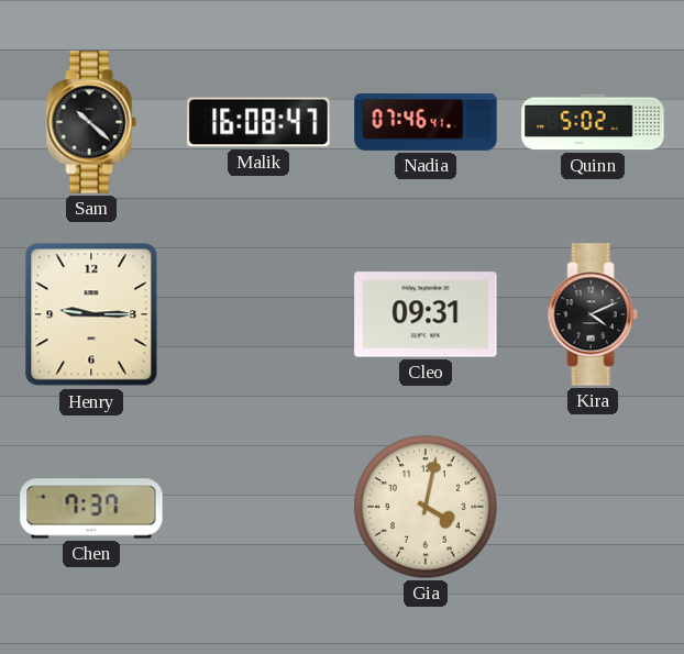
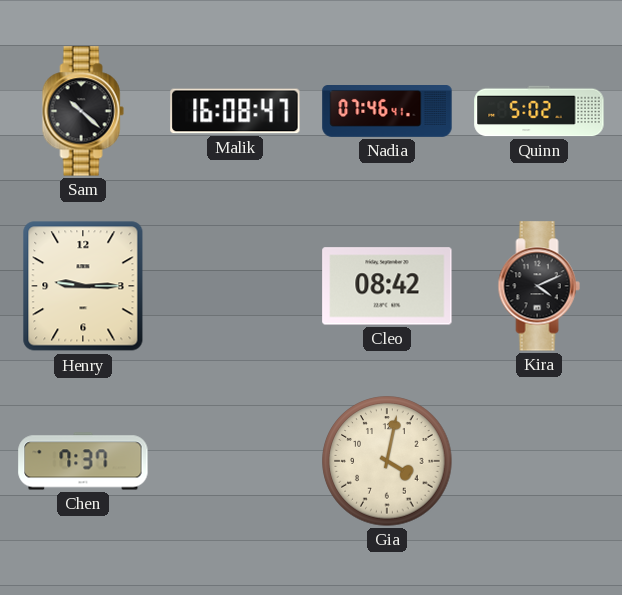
Cleo: 09:31 -> 08:42
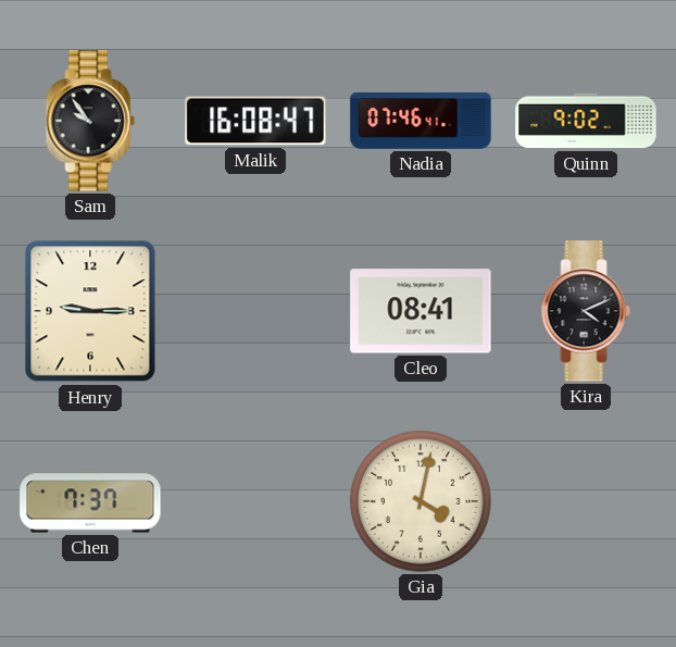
Sam: 10:22 -> 9:54
Quinn: 5:02 -> 9:02
Cleo: 08:42 -> 08:41
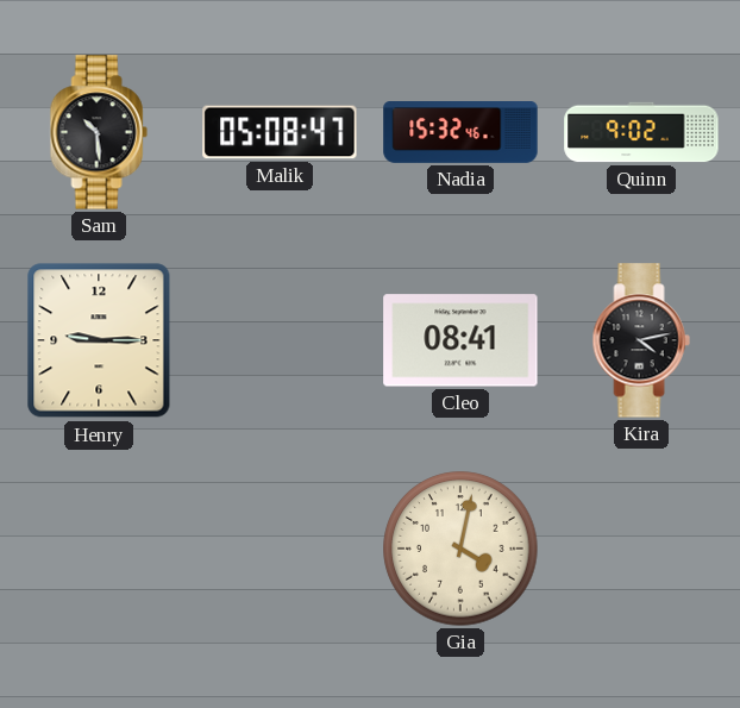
Sam: 9:54 -> 10:29
Malik: 16:08 -> 05:08
Nadia: 07:46 -> 15:32
Kira: 4:11 -> 4:13
Chen: 7:37 -> none
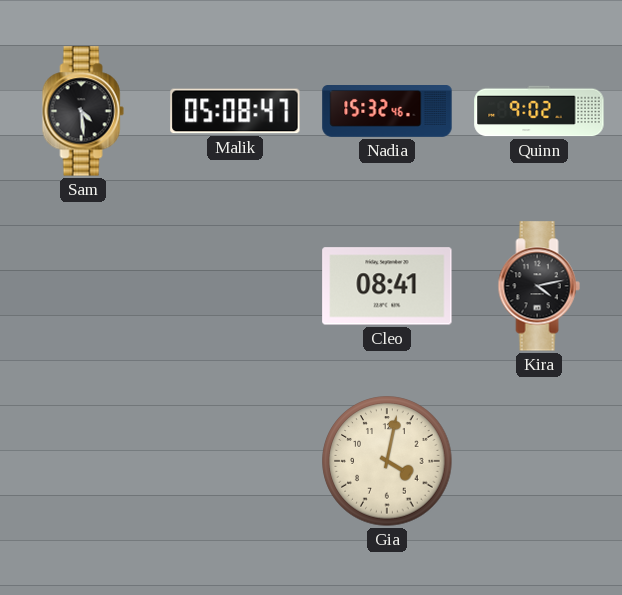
Sam: 10:29 -> 4:29
Henry: 9:15 -> none
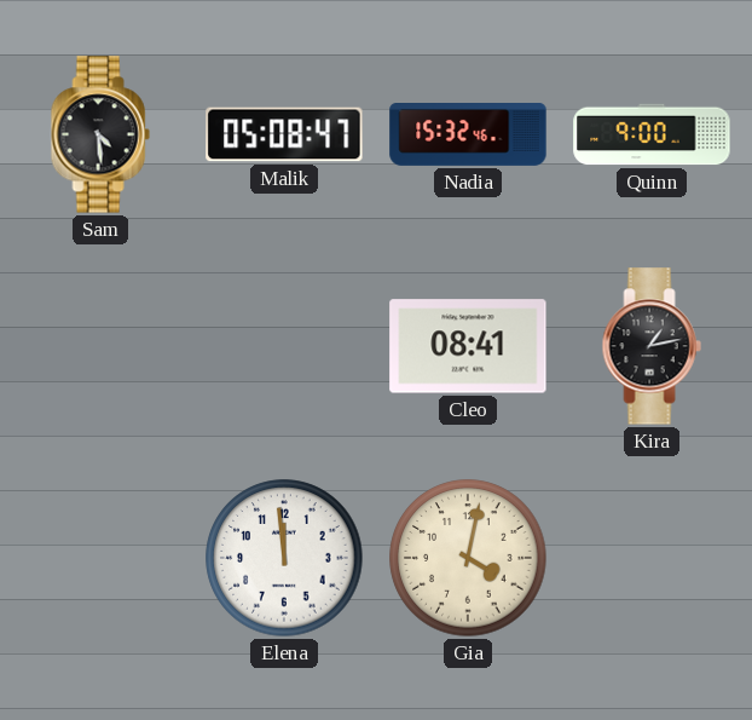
Quinn: 9:02 -> 9:00
Kira: 4:13 -> 1:13
Elena: none -> 11:59
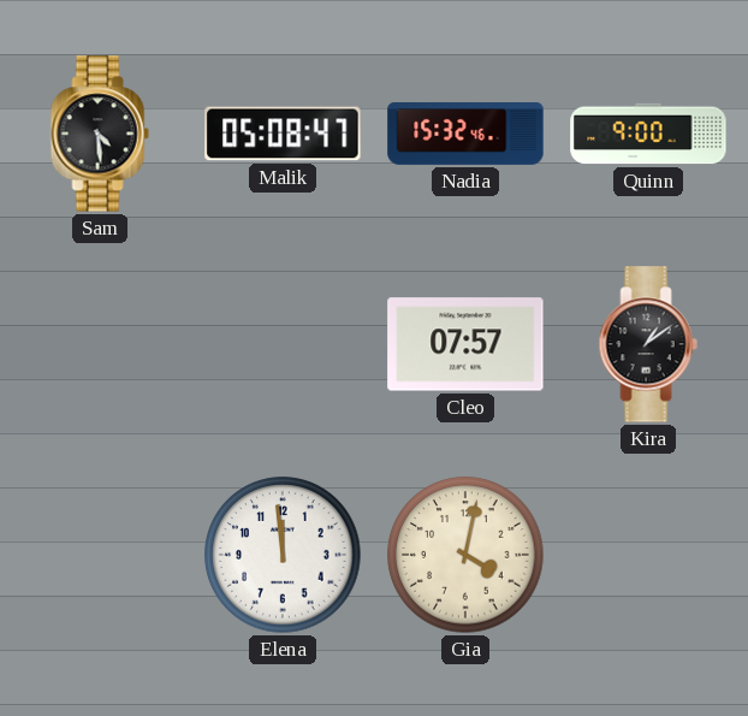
Cleo: 08:41 -> 07:57
Kira: 1:13 -> 1:09
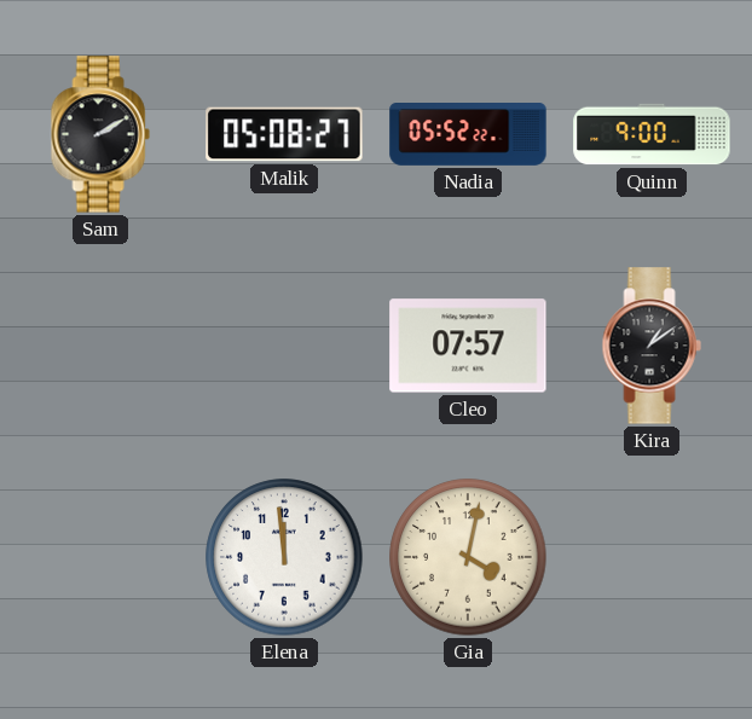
Sam: 4:29 -> 2:10
Malik: 05:08:47 -> 05:08:27
Nadia: 15:32 -> 05:52
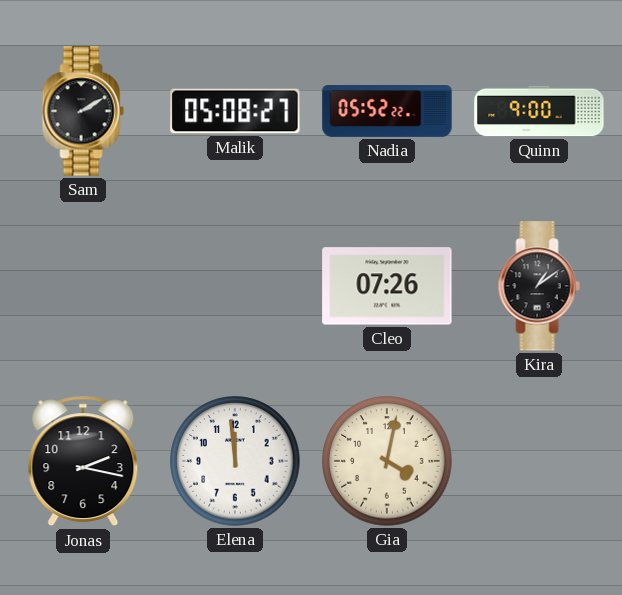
Cleo: 07:57 -> 07:26
Jonas: none -> 2:17
